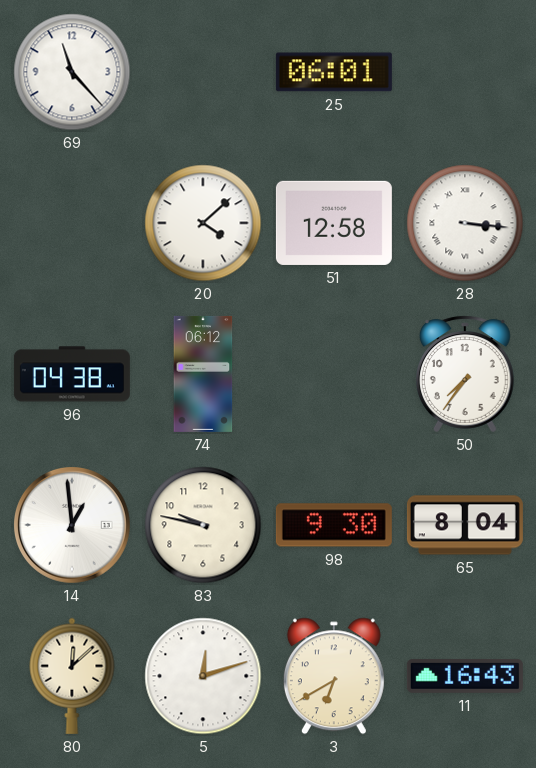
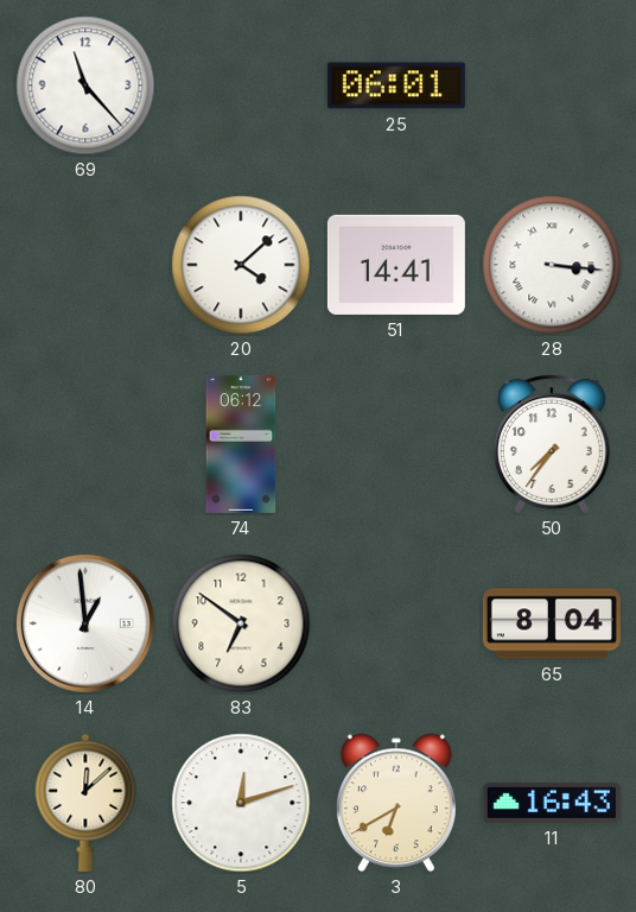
51: 12:58 -> 14:41
96: 04:38 -> none
83: 9:47 -> 6:51
98: 9:30 -> none
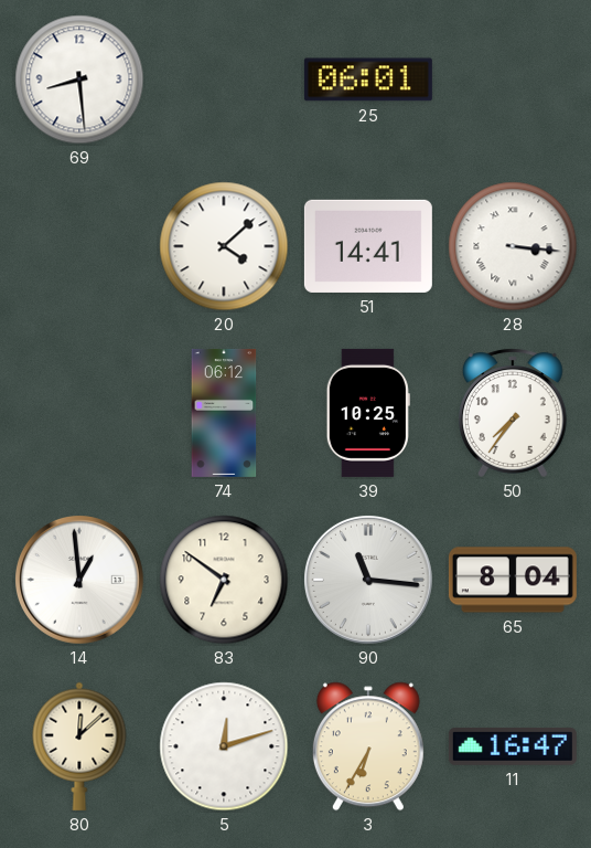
69: 11:23 -> 8:29
39: none -> 10:25
90: none -> 11:16
3: 6:40 -> 6:35
11: 16:43 -> 16:47
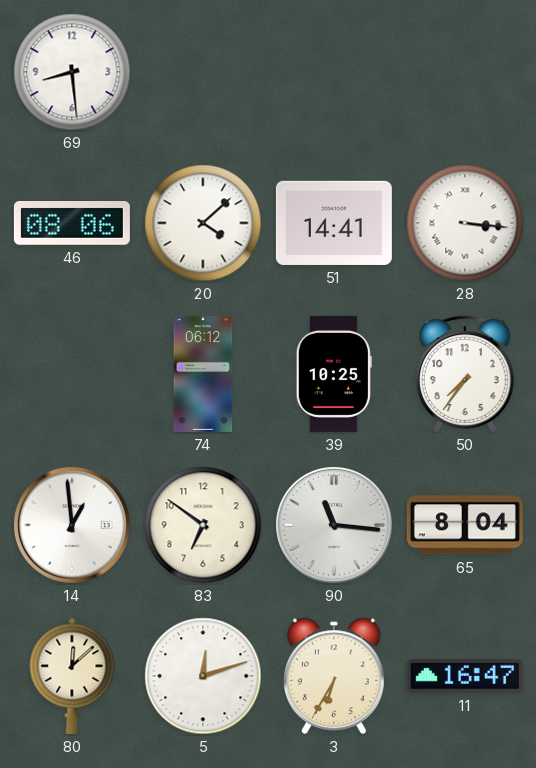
25: 06:01 -> none
46: none -> 08:06
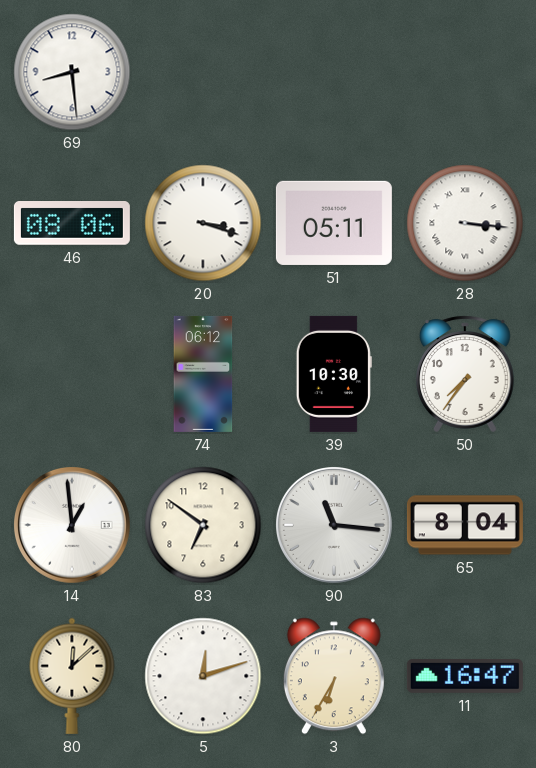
20: 4:08 -> 3:18
51: 14:41 -> 05:11
39: 10:25 -> 10:30
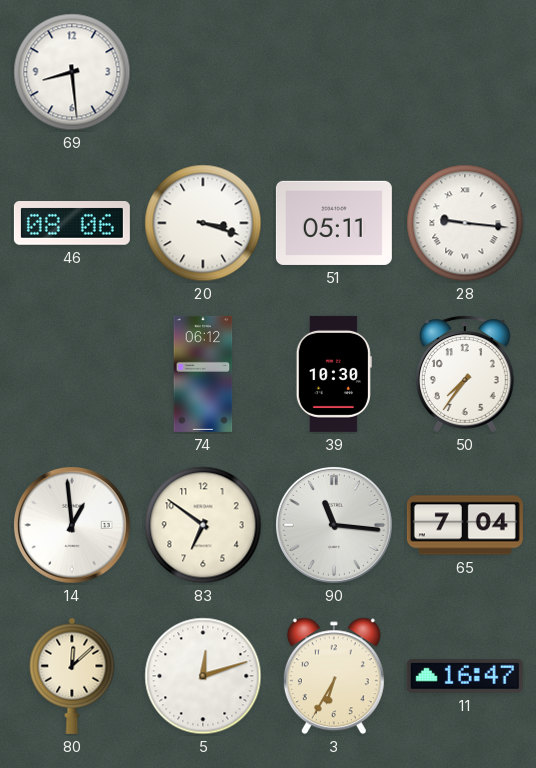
28: 3:16 -> 9:16
65: 8:04 -> 7:04
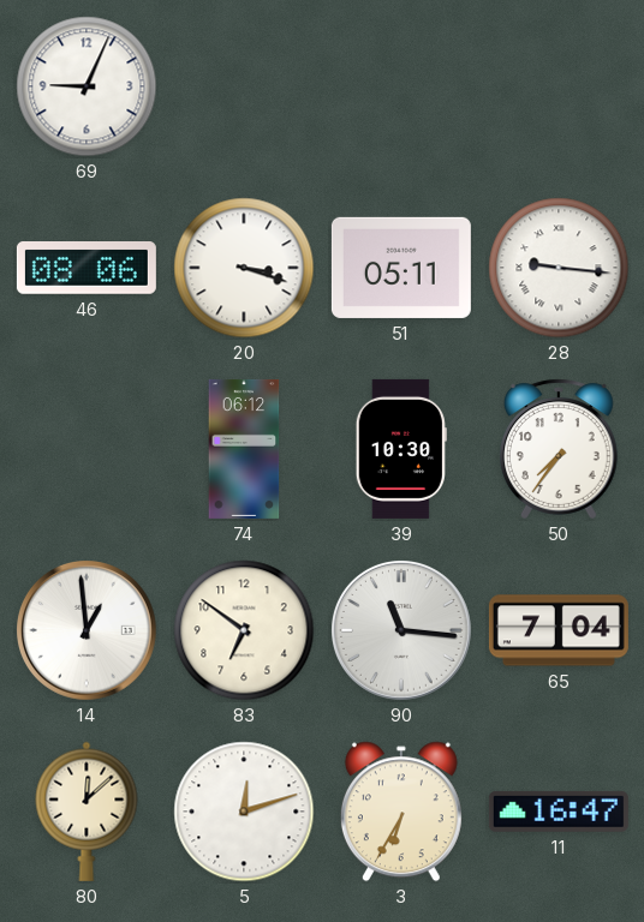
69: 8:29 -> 9:04
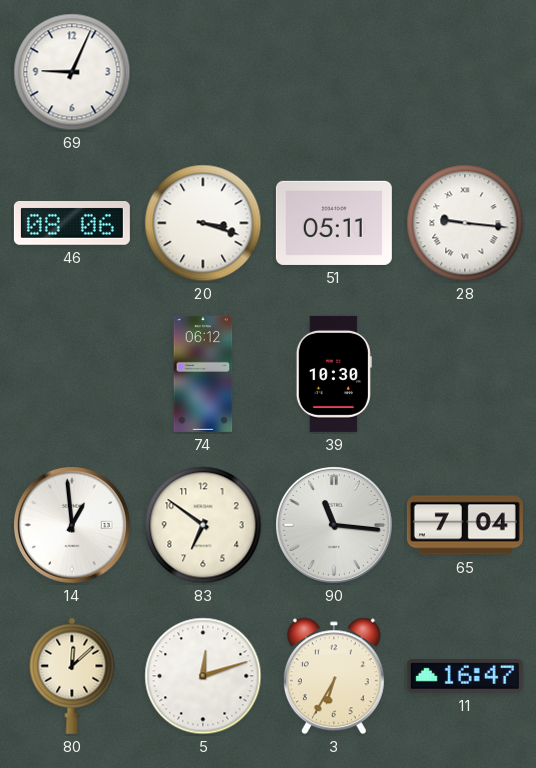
50: 7:36 -> none
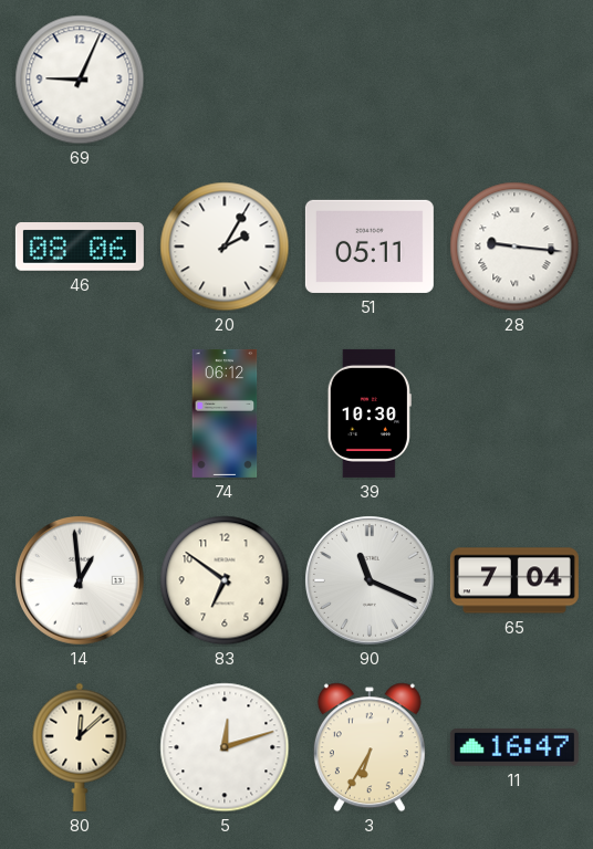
20: 3:18 -> 2:05
90: 11:16 -> 11:19
